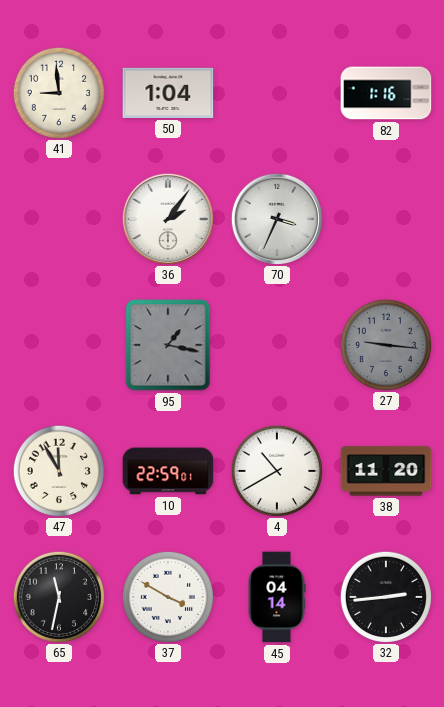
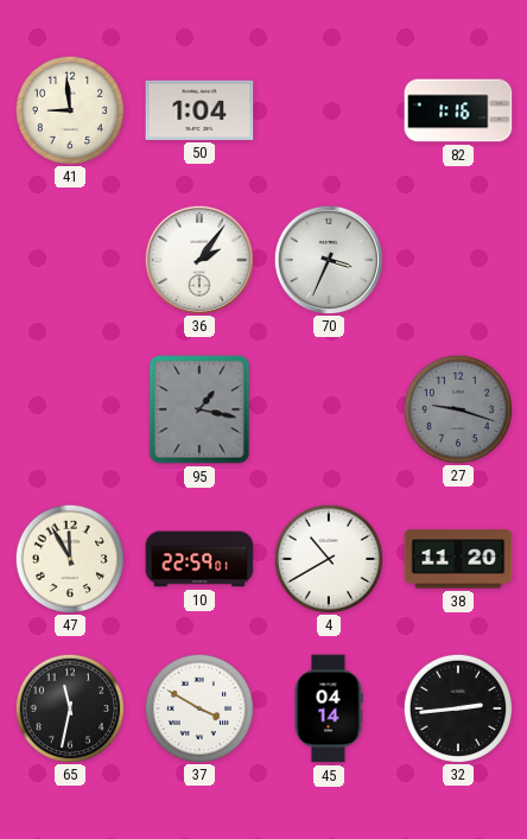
27: 9:16 -> 9:18
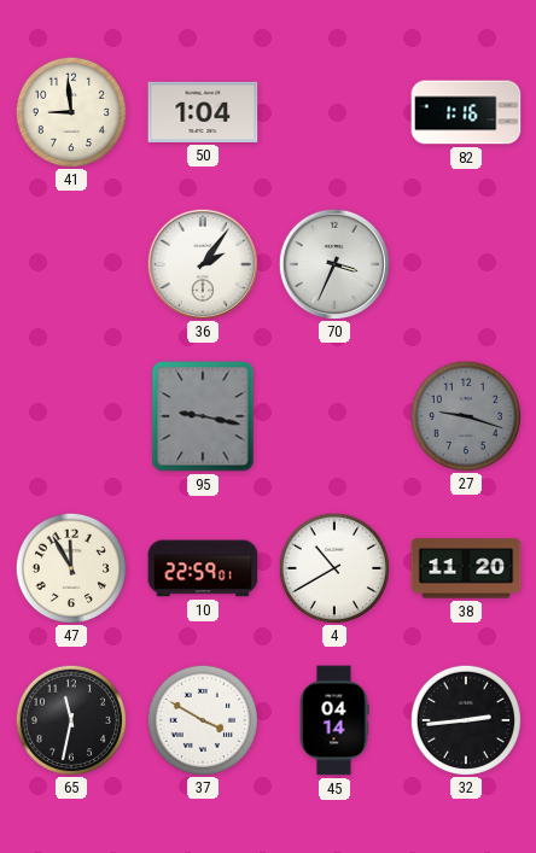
95: 1:17 -> 9:17
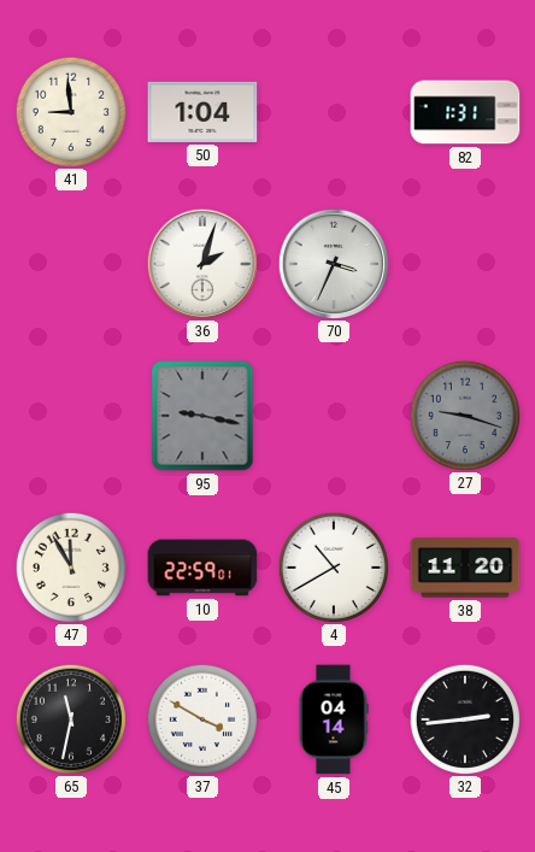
82: 1:16 -> 1:31
36: 2:06 -> 2:03
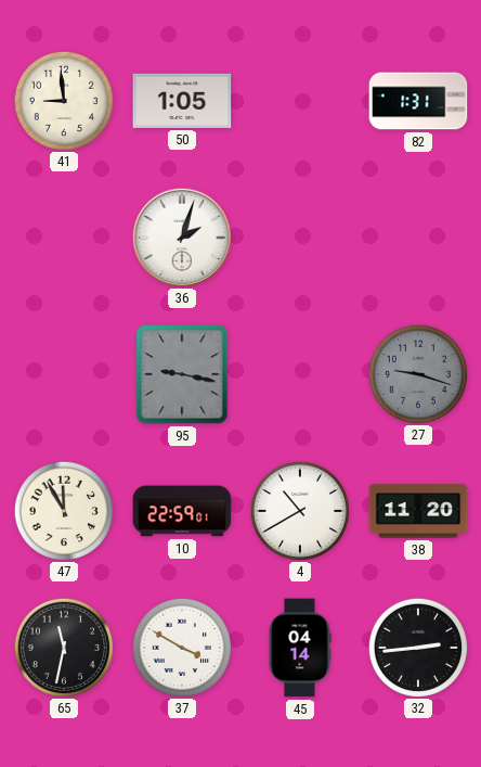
50: 1:04 -> 1:05
70: 3:34 -> none
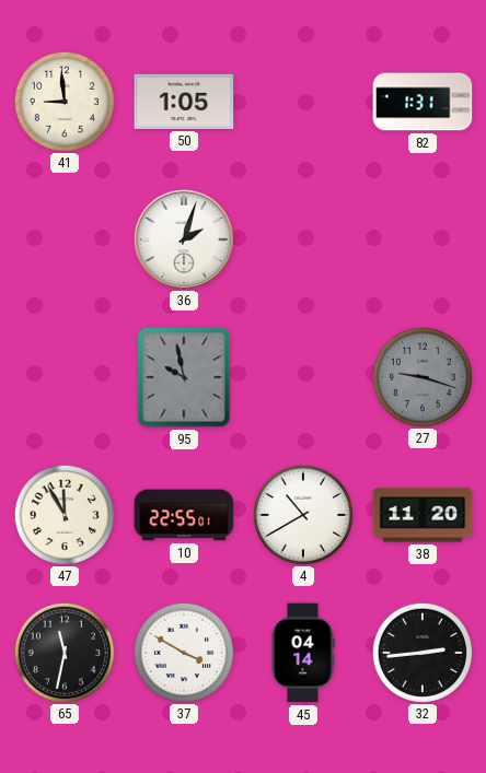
95: 9:17 -> 9:58
10: 22:59 -> 22:55
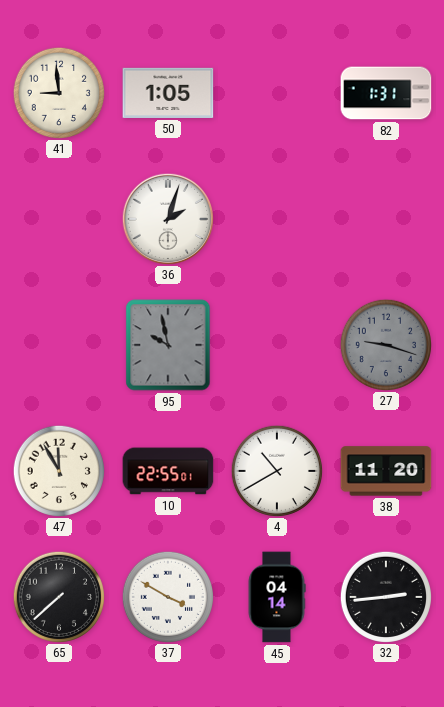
65: 11:32 -> 7:38
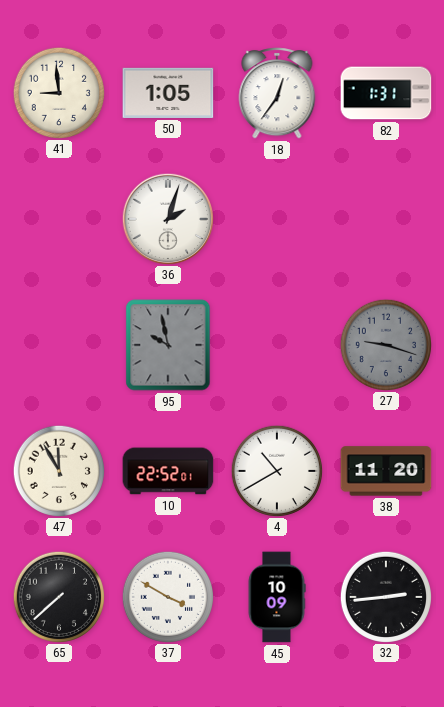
18: none -> 12:36
10: 22:55 -> 22:52
45: 04:14 -> 10:09
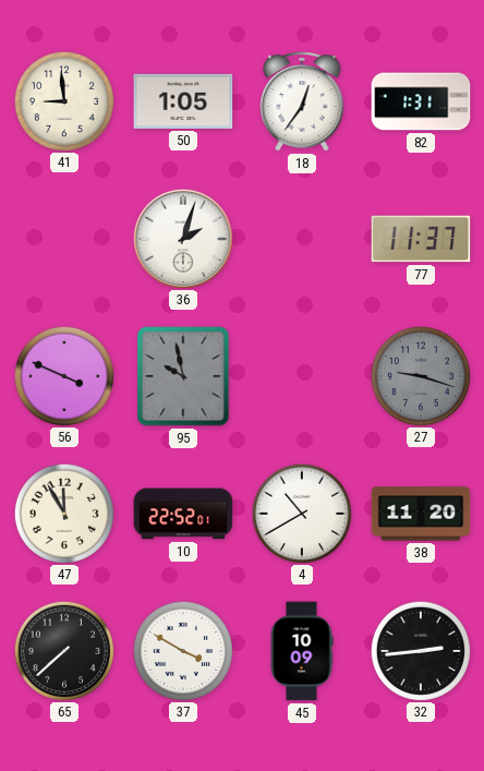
77: none -> 11:37
56: none -> 3:49
